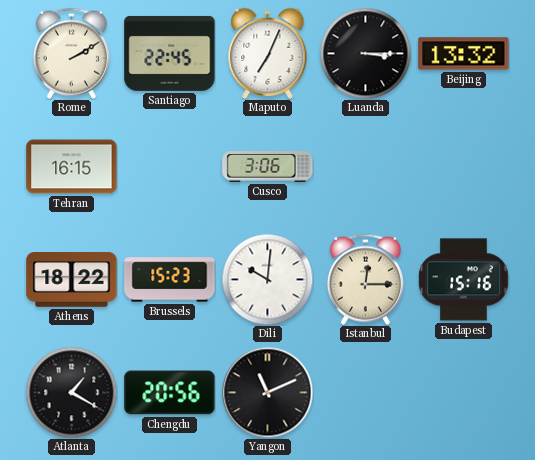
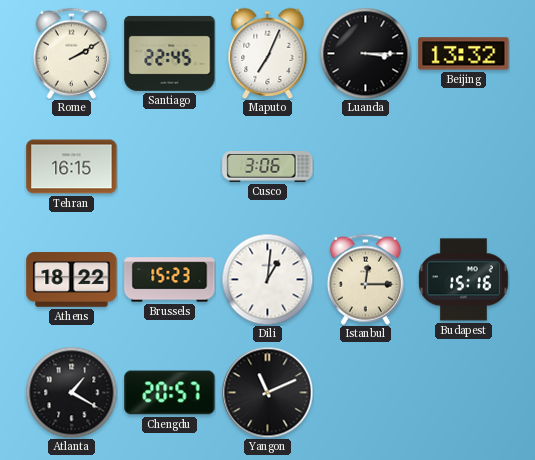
Dili: 10:01 -> 1:01
Chengdu: 20:56 -> 20:57
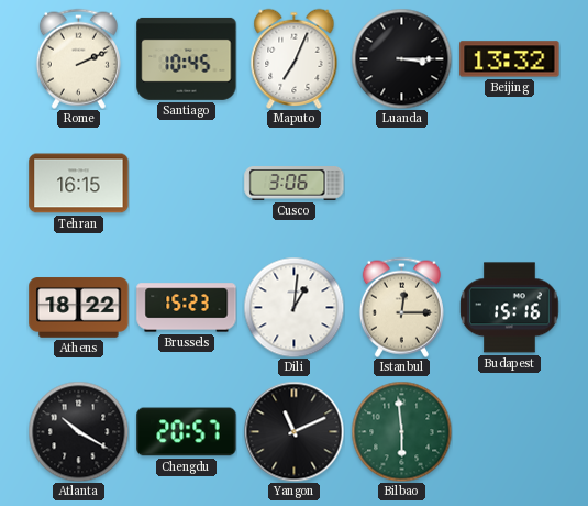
Rome: 2:10 -> 2:11
Santiago: 22:45 -> 10:45
Atlanta: 1:20 -> 10:20
Bilbao: none -> 5:59
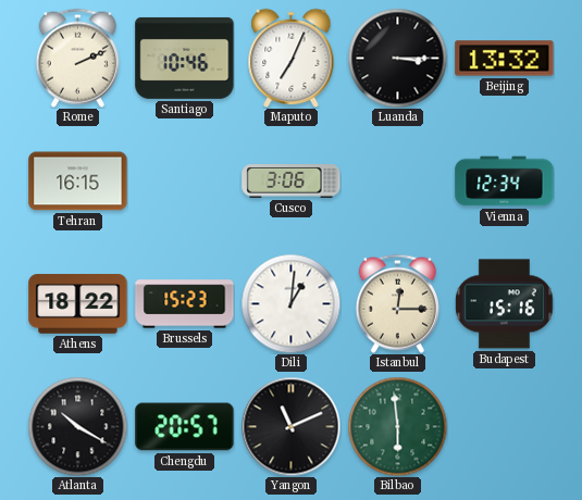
Santiago: 10:45 -> 10:46
Vienna: none -> 12:34
